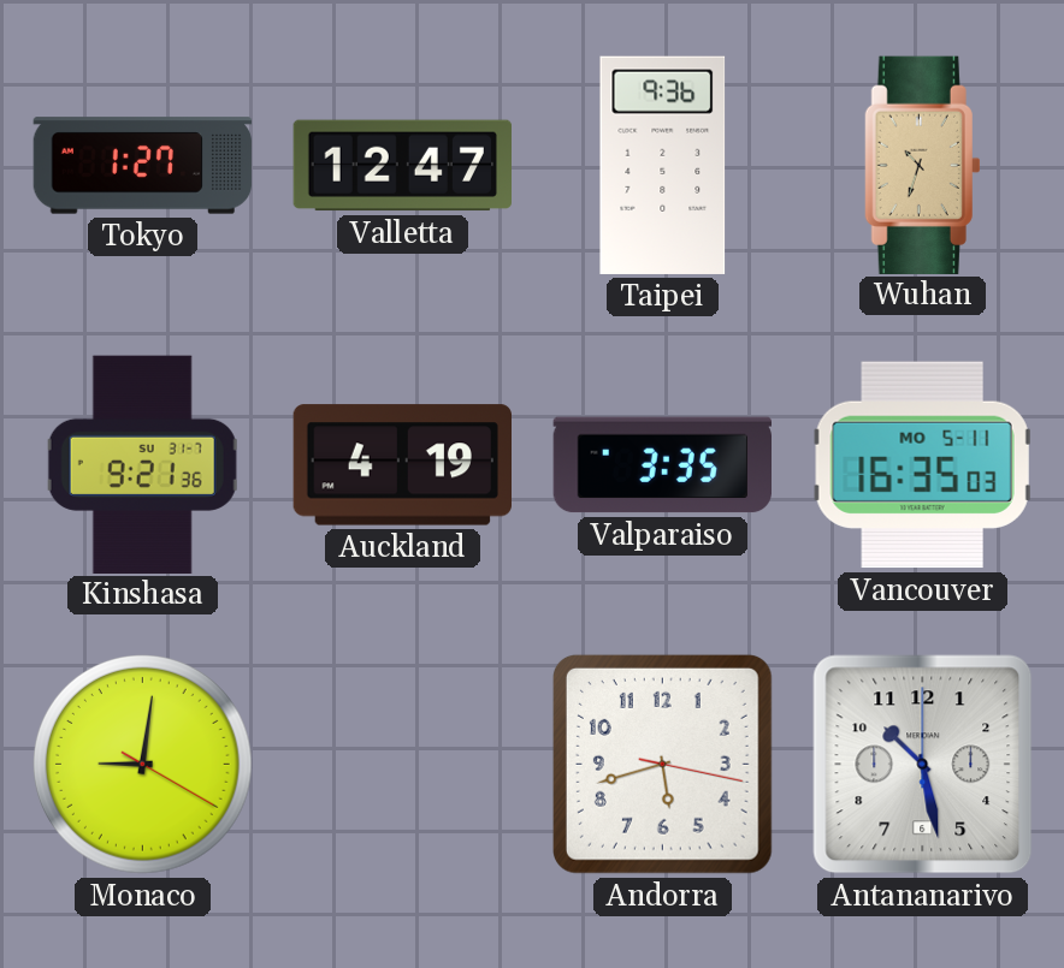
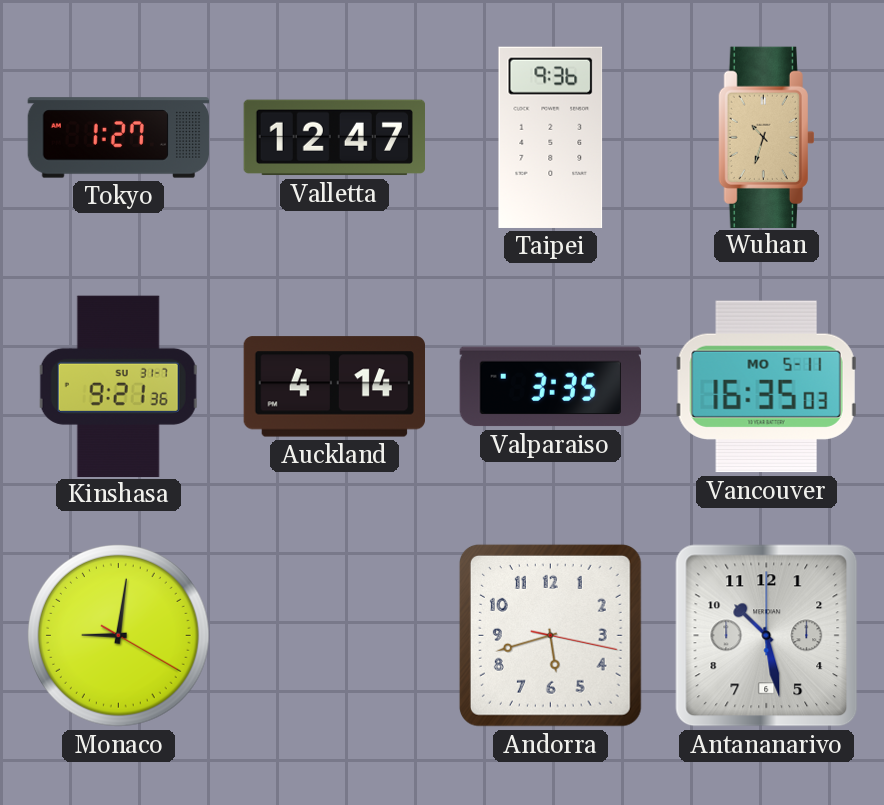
Auckland: 4:19 -> 4:14
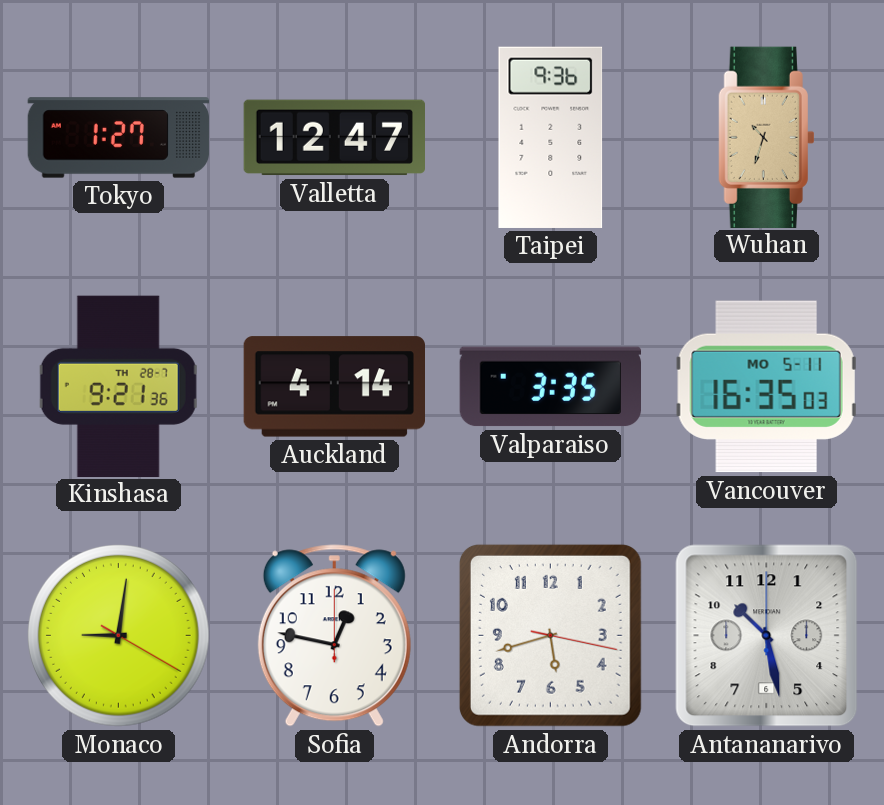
Kinshasa date: SU 31-7 -> TH 28-7
Sofia: none -> 12:47
